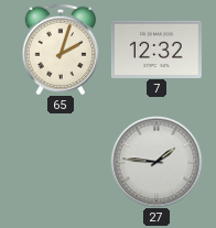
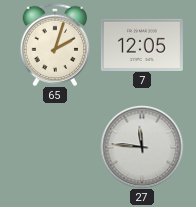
7: 12:32 -> 12:05
27: 1:46 -> 11:46
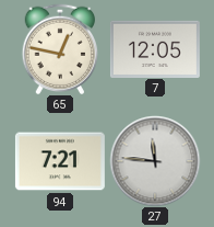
65: 2:03 -> 12:47
94: none -> 7:21
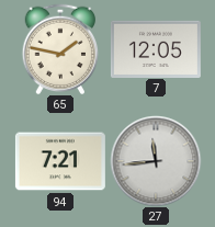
65: 12:47 -> 1:47
27: 11:46 -> 11:44
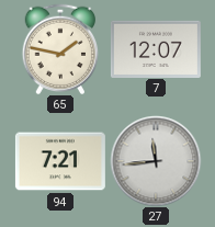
7: 12:05 -> 12:07
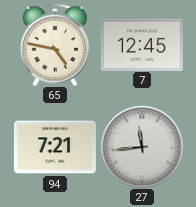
65: 1:47 -> 4:47
7: 12:07 -> 12:45
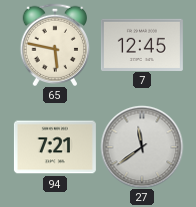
65: 4:47 -> 5:47
27: 11:44 -> 11:39
